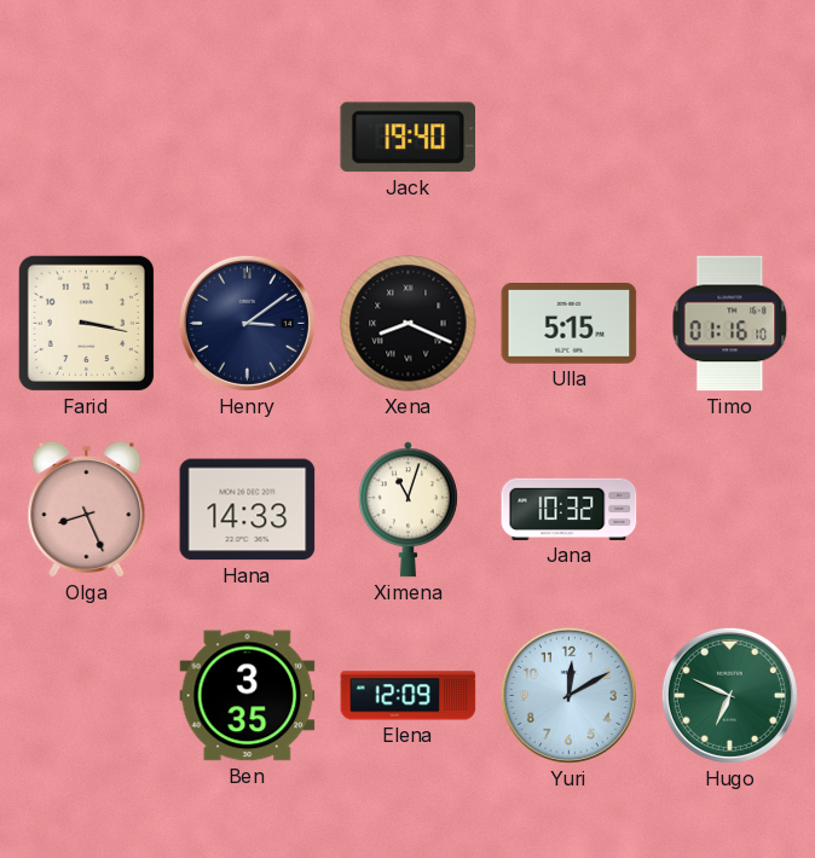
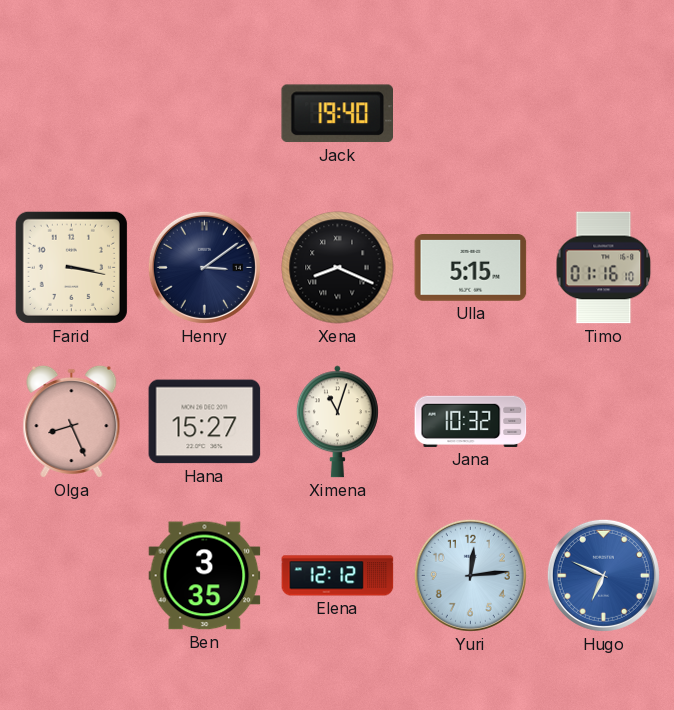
Hana: 14:33 -> 15:27
Elena: 12:09 -> 12:12
Yuri: 12:10 -> 12:14
Hugo dial: green -> blue
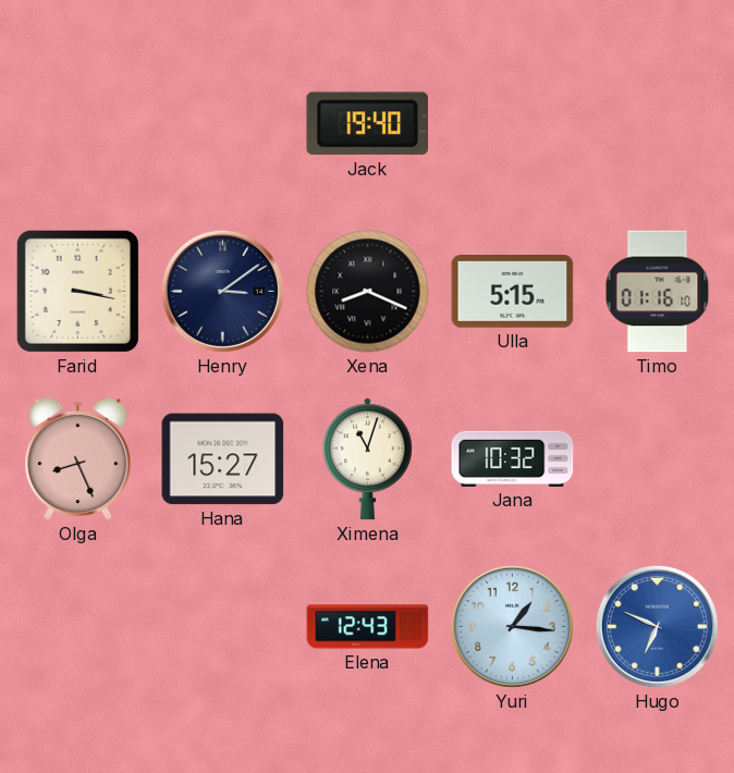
Ben: 3:35 -> none
Elena: 12:12 -> 12:43
Yuri: 12:14 -> 1:16
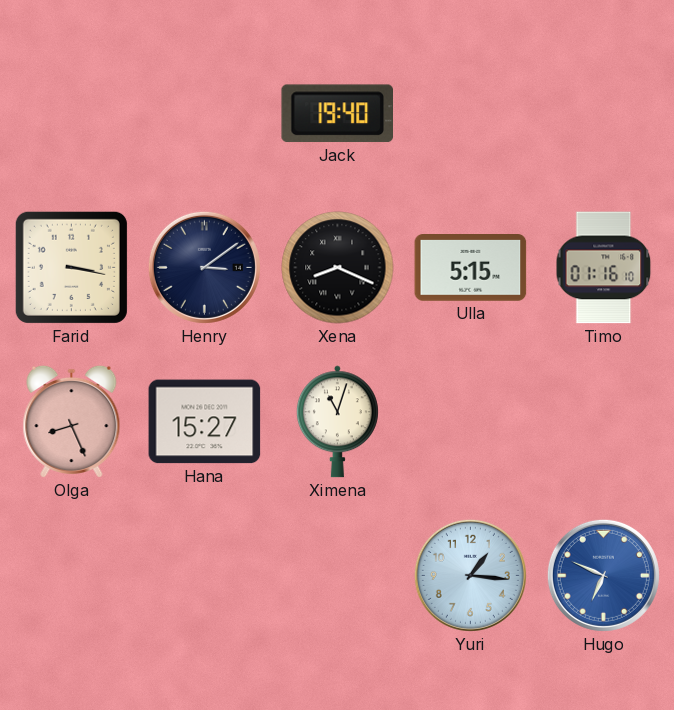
Jana: 10:32 -> none
Elena: 12:43 -> none
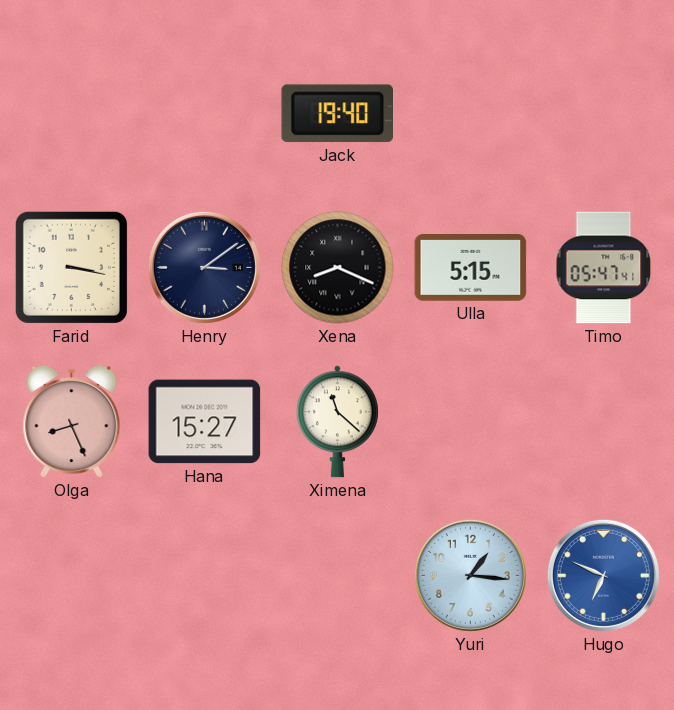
Timo: 01:16 -> 05:47
Ximena: 11:03 -> 11:22
